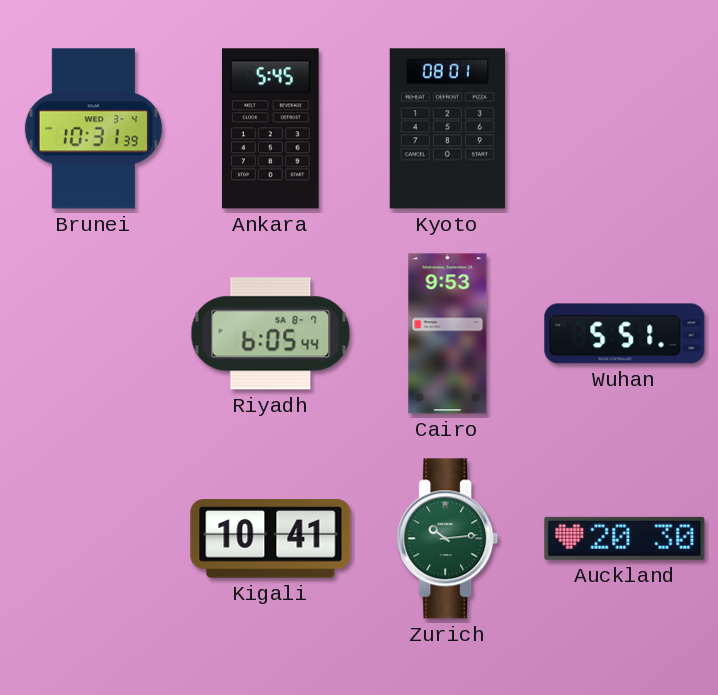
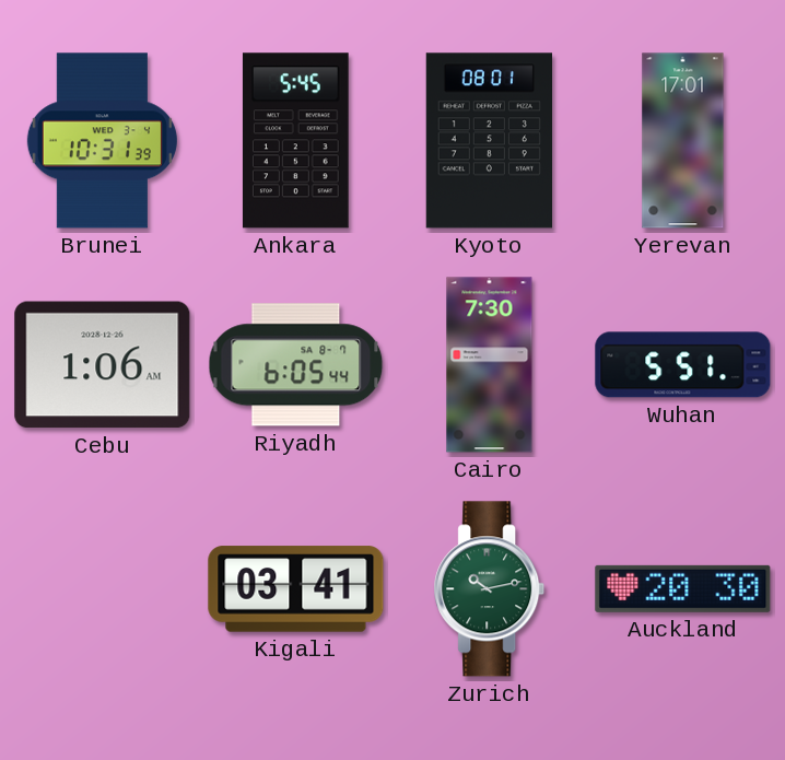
Yerevan: none -> 17:01
Cebu: none -> 1:06
Cairo: 9:53 -> 7:30
Kigali: 10:41 -> 03:41
Zurich: 10:14 -> 10:13
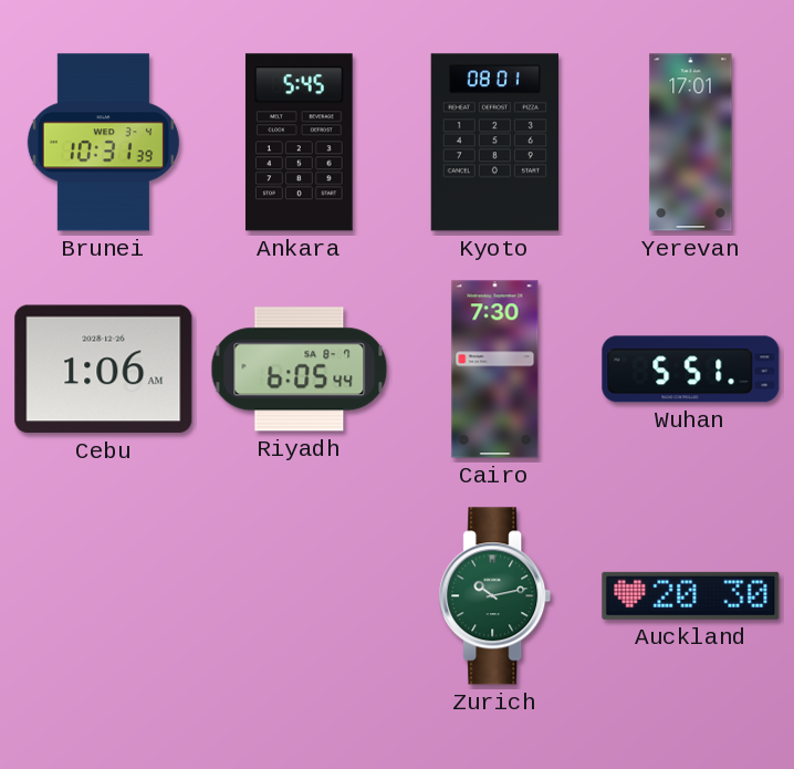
Kigali: 03:41 -> none
